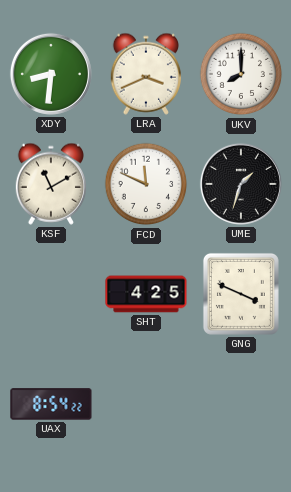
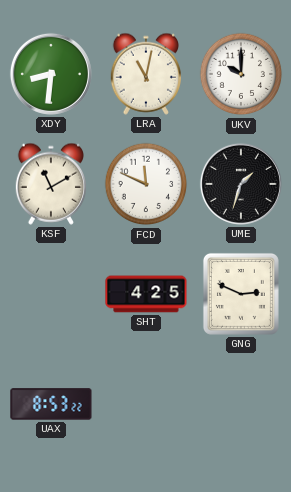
LRA: 3:41 -> 11:02
UKV: 8:00 -> 10:00
GNG: 3:49 -> 2:49
UAX: 8:54 -> 8:53
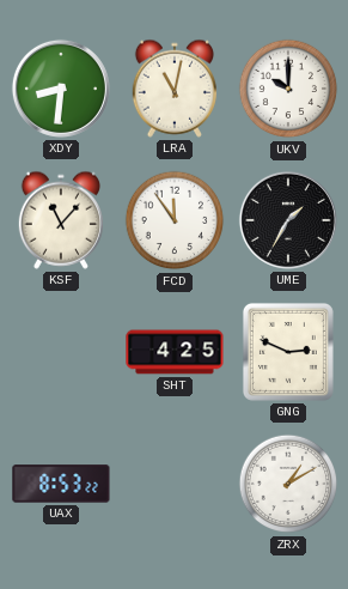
KSF: 11:10 -> 11:07
FCD: 11:49 -> 11:54
UME: 1:33 -> 1:35
ZRX: none -> 1:10
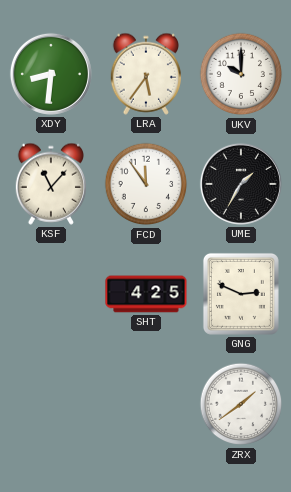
LRA: 11:02 -> 5:36
UAX: 8:53 -> none
ZRX: 1:10 -> 1:39
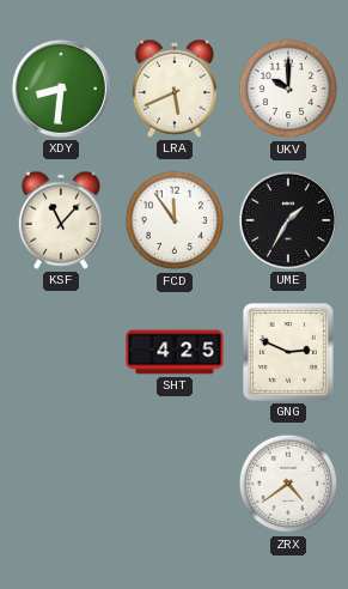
LRA: 5:36 -> 5:41
ZRX: 1:39 -> 4:39
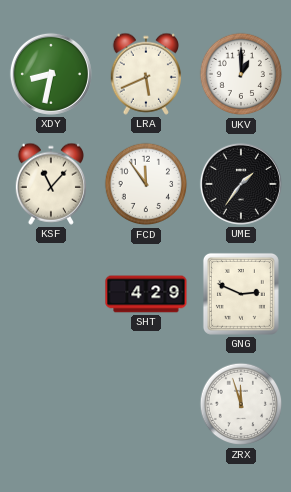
XDY: 8:31 -> 8:32
UKV: 10:00 -> 1:00
UME: 1:35 -> 1:36
SHT: 4:25 -> 4:29
ZRX: 4:39 -> 11:57
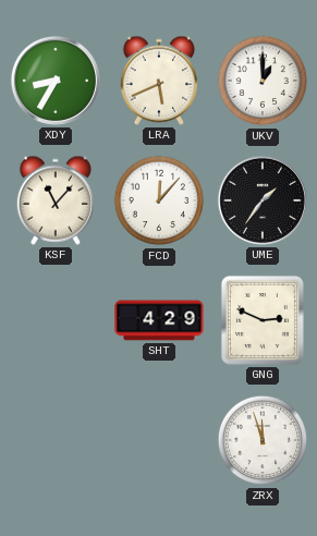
XDY: 8:32 -> 8:35
FCD: 11:54 -> 12:07
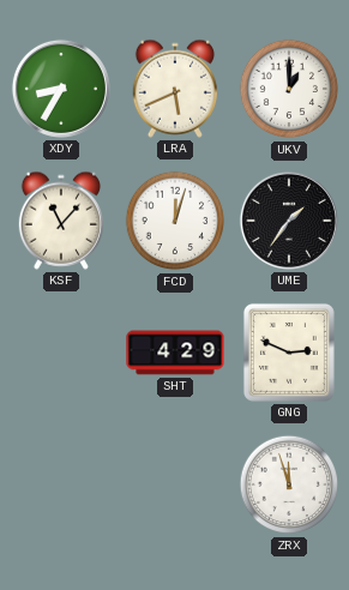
FCD: 12:07 -> 12:03
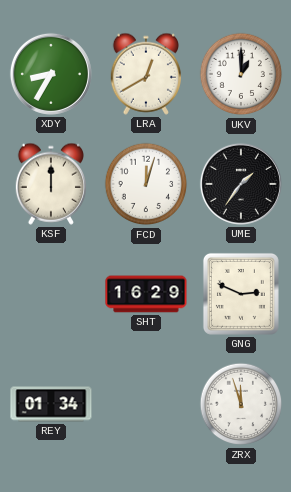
LRA: 5:41 -> 12:40
KSF: 11:07 -> 12:00
SHT: 4:29 -> 16:29
REY: none -> 01:34
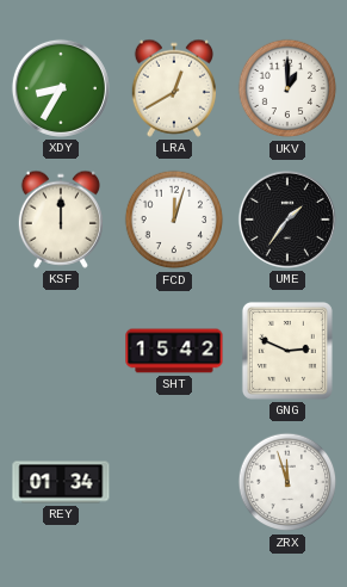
SHT: 16:29 -> 15:42
